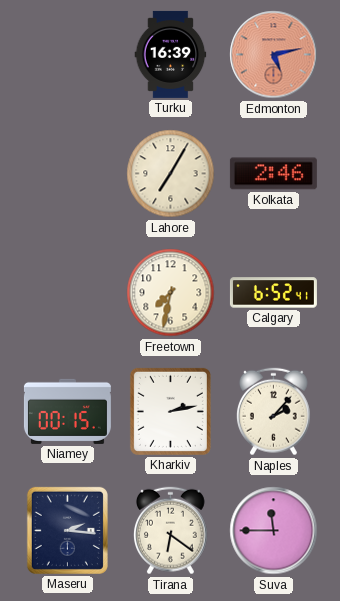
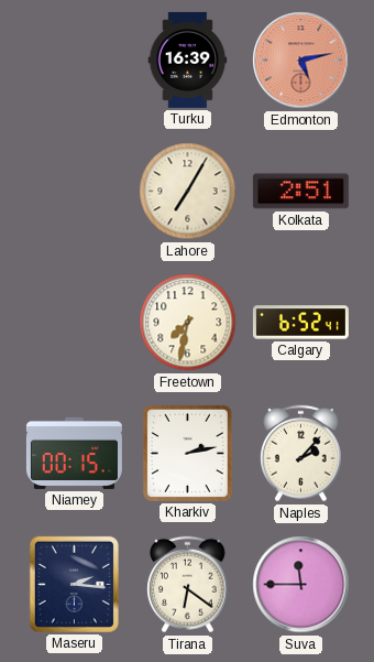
Kolkata: 2:46 -> 2:51
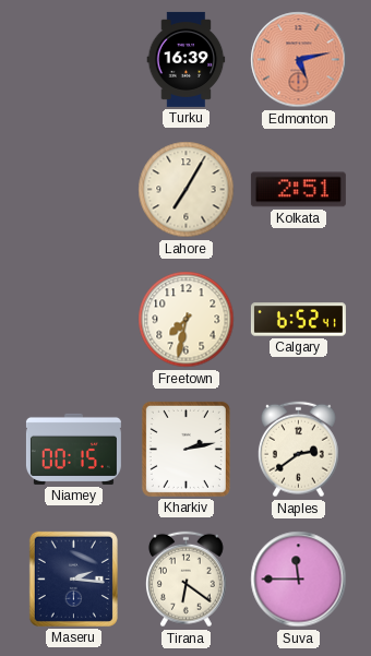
Naples: 2:07 -> 2:39
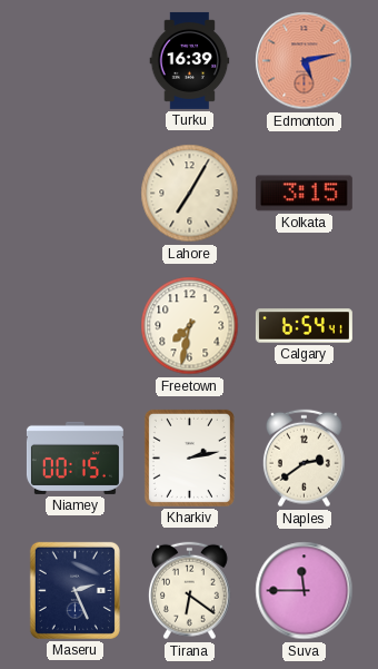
Kolkata: 2:51 -> 3:15
Calgary: 6:52 -> 6:54
Maseru: 2:16 -> 2:26
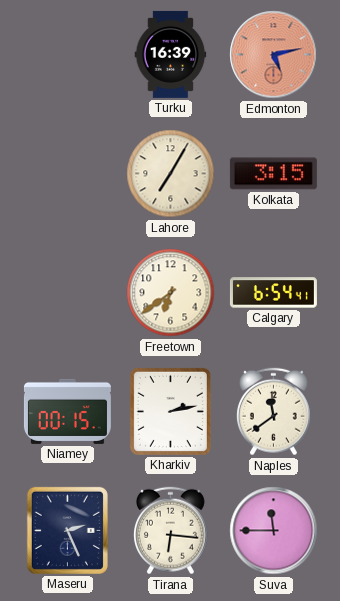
Freetown: 7:32 -> 6:39
Naples: 2:39 -> 11:39
Tirana: 6:21 -> 6:16
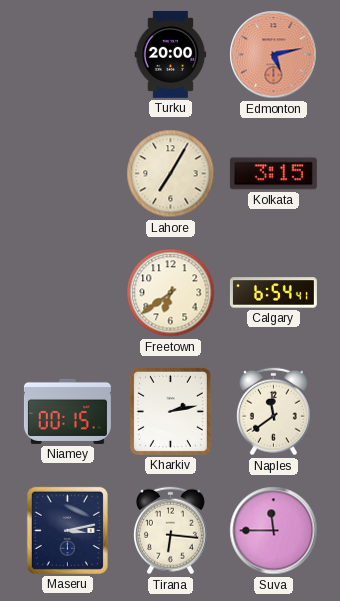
Turku: 16:39 -> 20:00
Maseru: 2:26 -> 3:13
